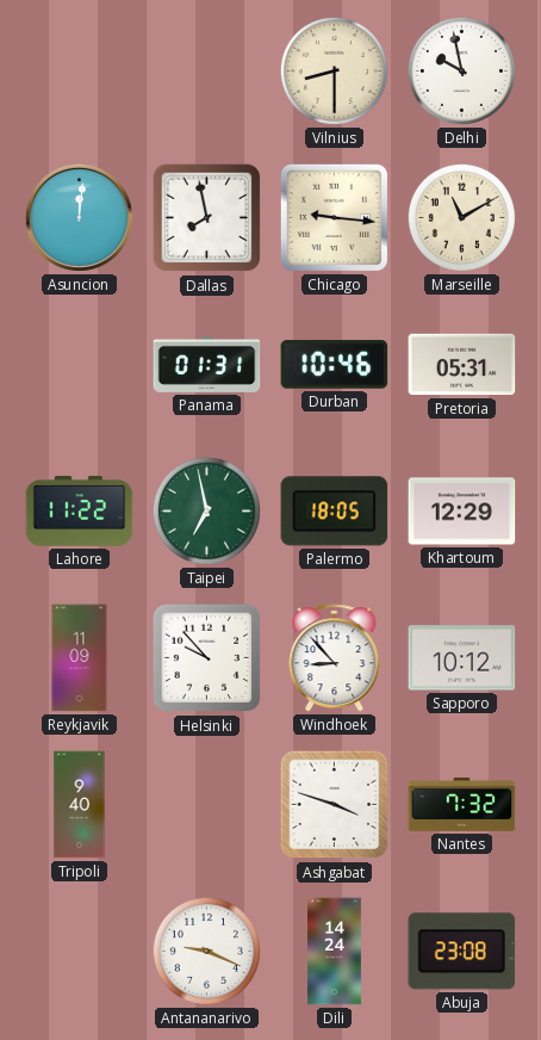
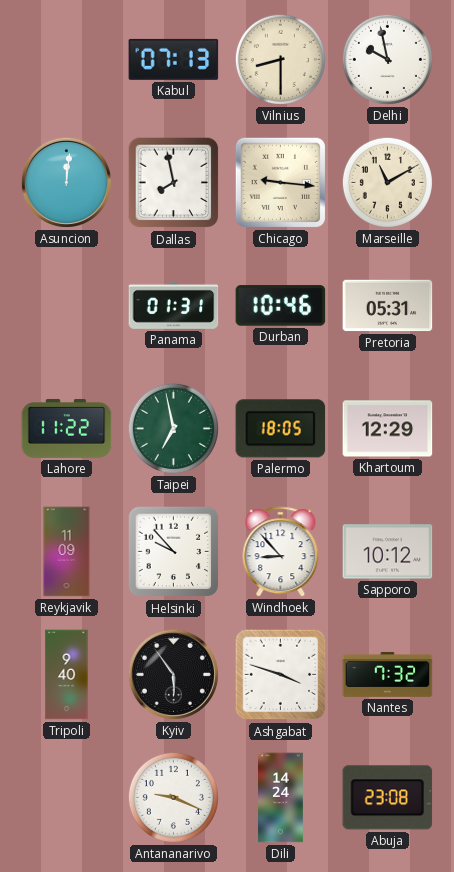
Kabul: none -> 07:13
Kyiv: none -> 5:54
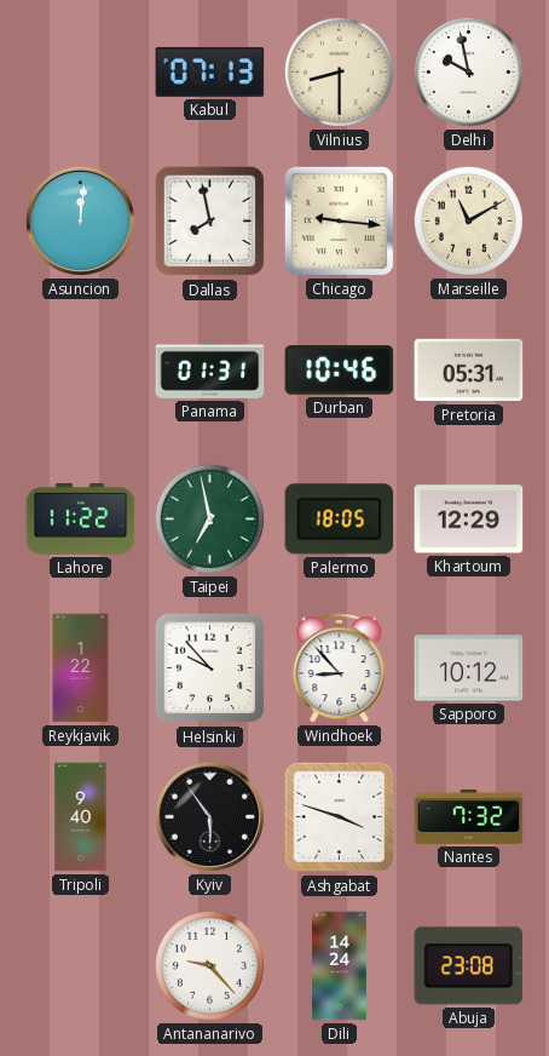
Reykjavik: 11:09 -> 1:22
Antananarivo: 9:19 -> 9:23
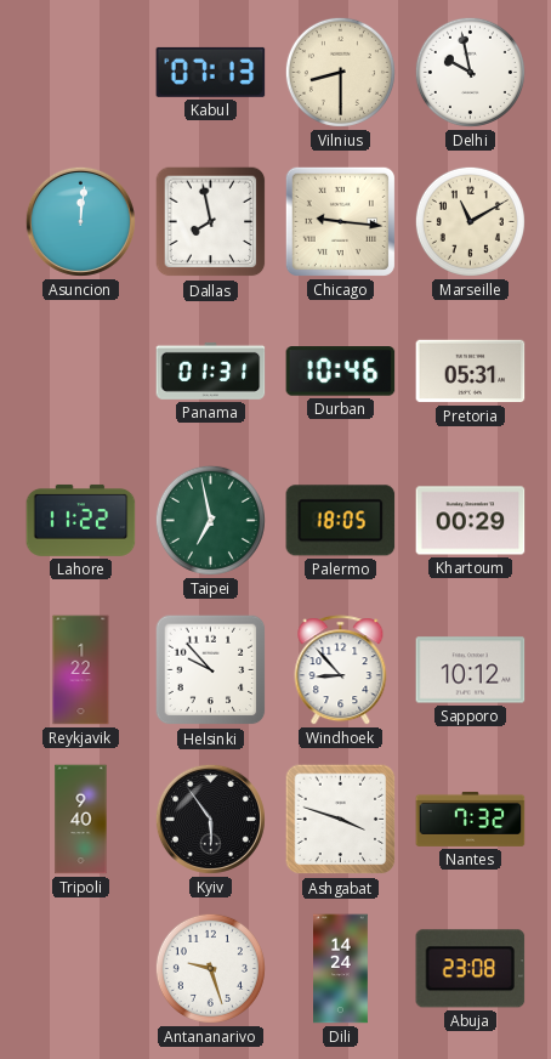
Khartoum: 12:29 -> 00:29
Antananarivo: 9:23 -> 9:27
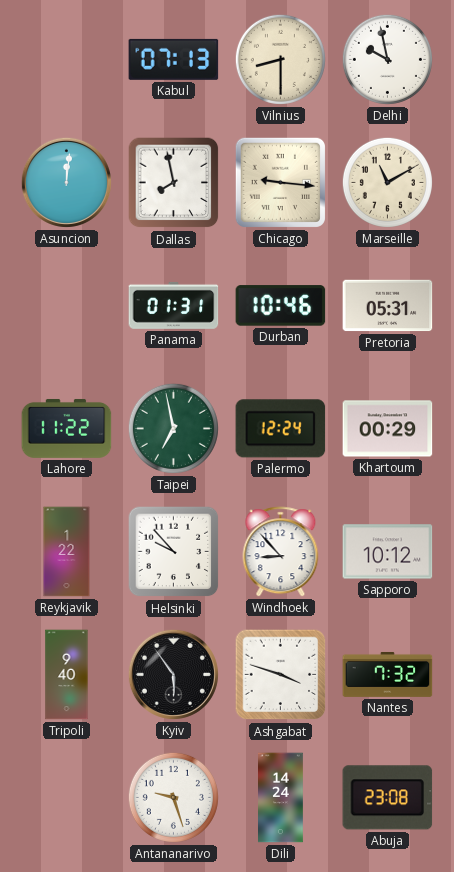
Palermo: 18:05 -> 12:24
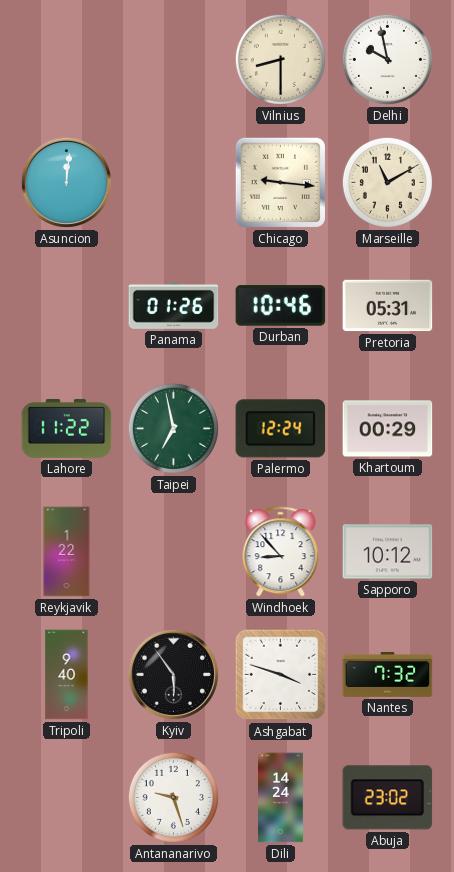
Kabul: 07:13 -> none
Dallas: 7:58 -> none
Panama: 01:31 -> 01:26
Helsinki: 9:53 -> none
Abuja: 23:08 -> 23:02
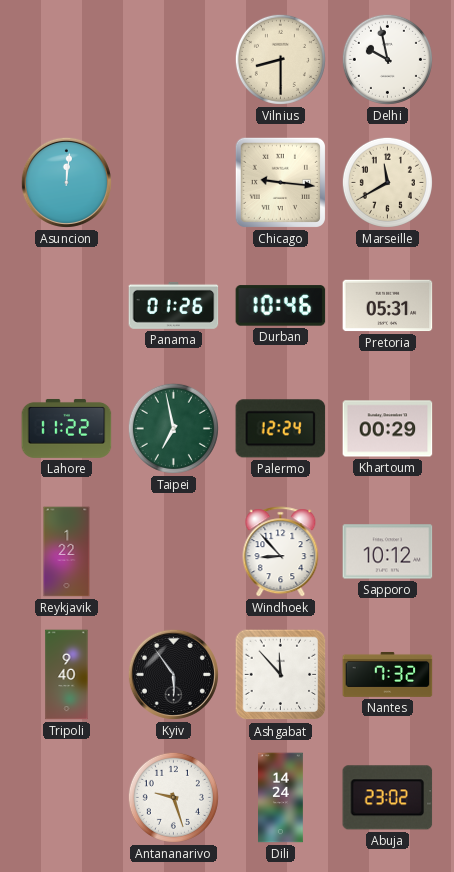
Marseille: 11:10 -> 11:40
Ashgabat: 3:48 -> 11:53
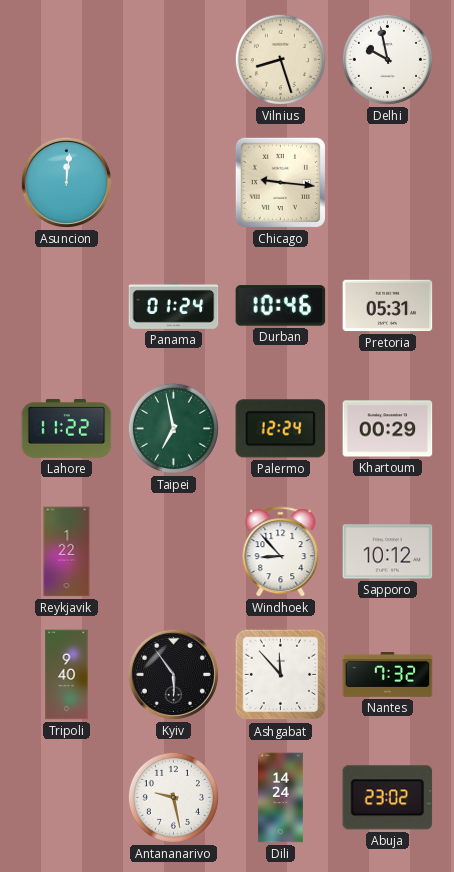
Vilnius: 8:30 -> 8:27
Marseille: 11:40 -> none
Panama: 01:26 -> 01:24
Antananarivo: 9:27 -> 9:28
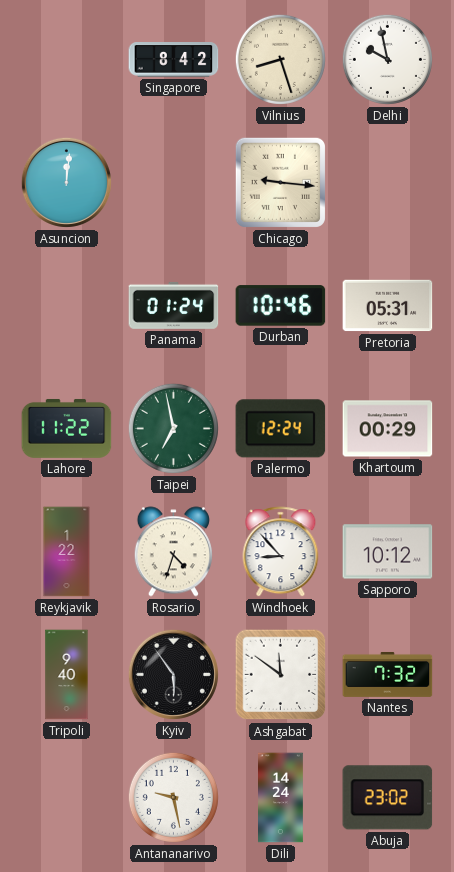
Singapore: none -> 8:42
Rosario: none -> 4:33
Ashgabat: 11:53 -> 11:51
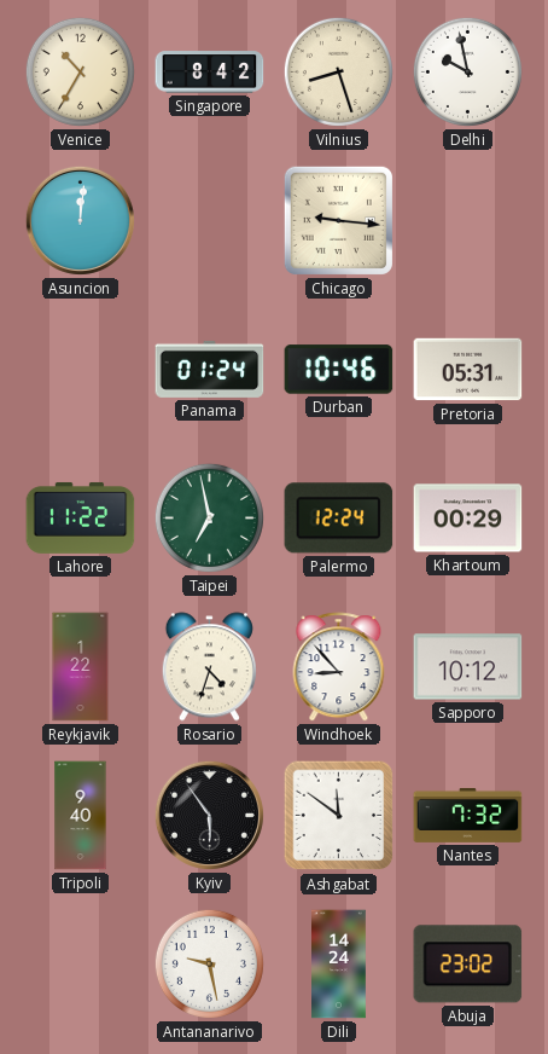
Venice: none -> 10:35
